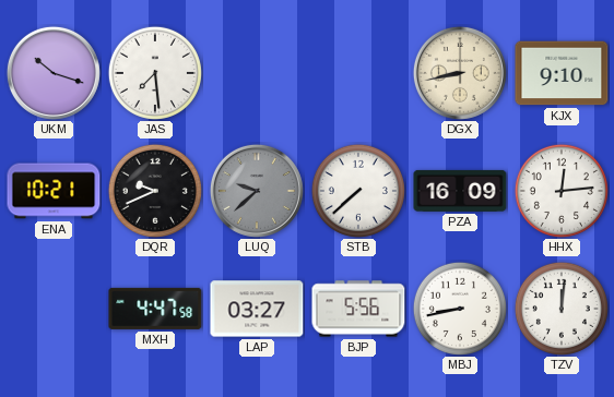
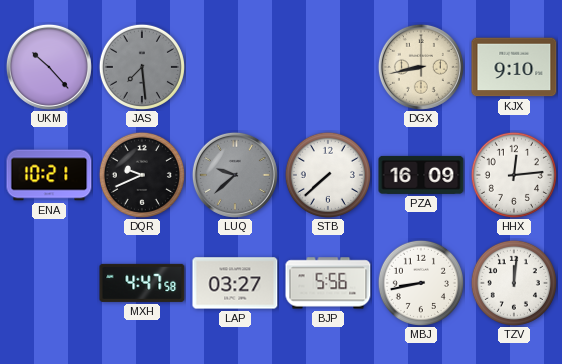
UKM: 10:18 -> 10:23
JAS dial: white -> grey
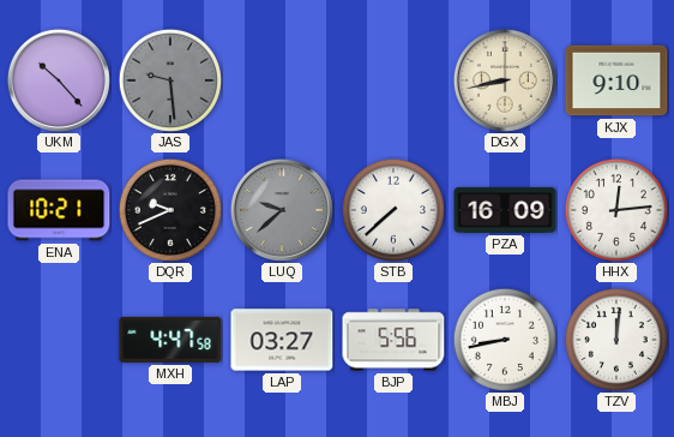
JAS: 7:29 -> 9:29
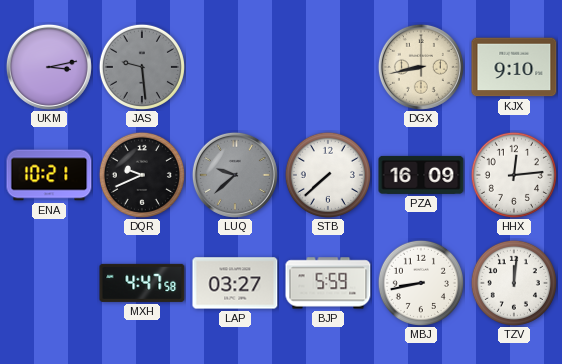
UKM: 10:23 -> 3:13
BJP: 5:56 -> 5:59
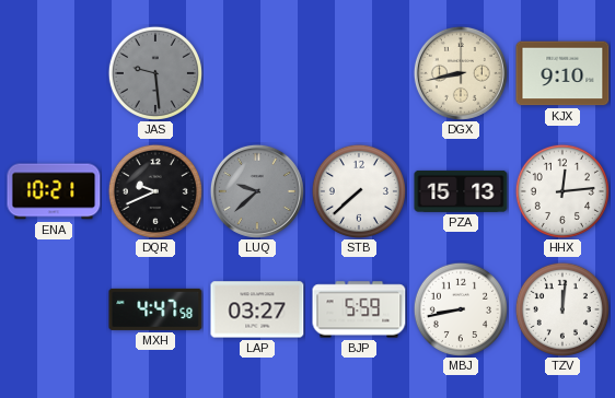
UKM: 3:13 -> none
PZA: 16:09 -> 15:13
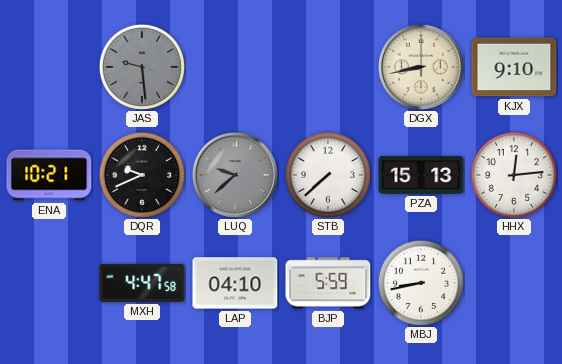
LAP: 03:27 -> 04:10
TZV: 12:01 -> none
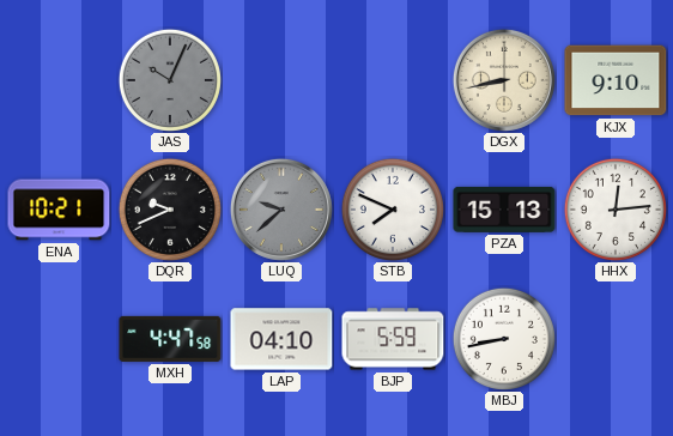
JAS: 9:29 -> 10:04
STB: 7:38 -> 7:49
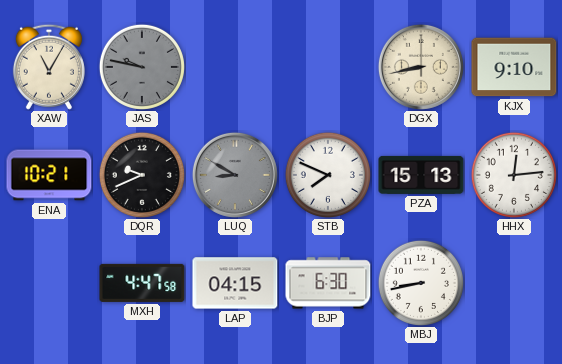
XAW: none -> 11:05
JAS: 10:04 -> 9:47
LUQ: 9:38 -> 8:50
LAP: 04:10 -> 04:15
BJP: 5:59 -> 6:30
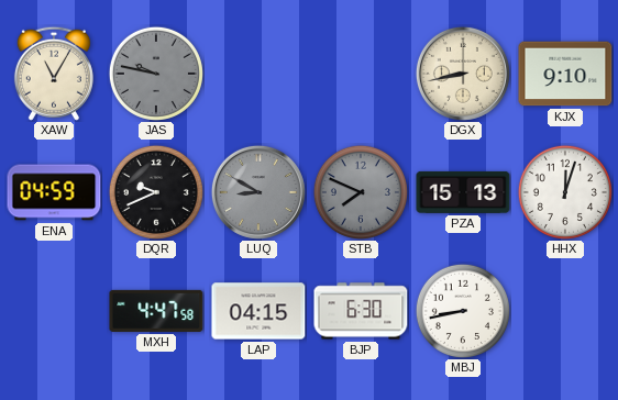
ENA: 10:21 -> 04:59
STB dial: white -> grey
HHX: 12:14 -> 12:03
